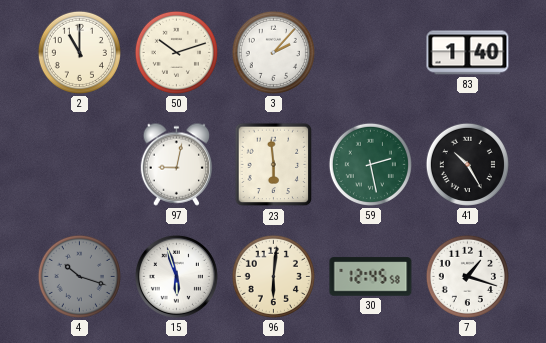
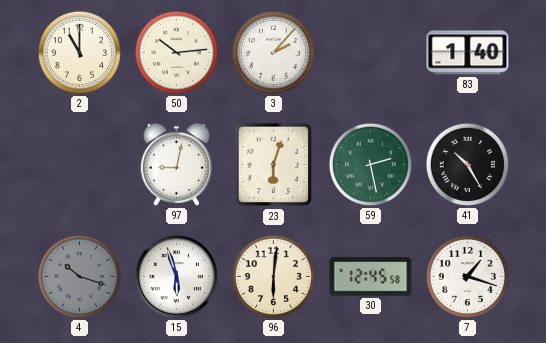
50: 10:12 -> 10:14
23: 5:59 -> 6:03
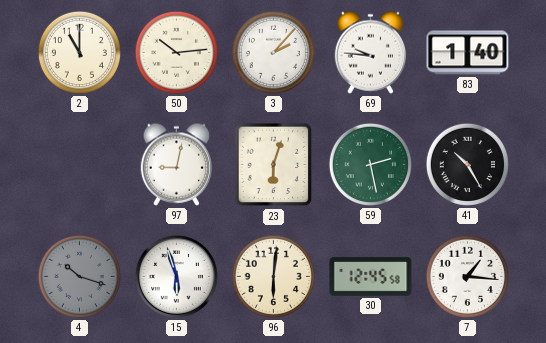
69: none -> 9:46
7: 1:18 -> 1:16
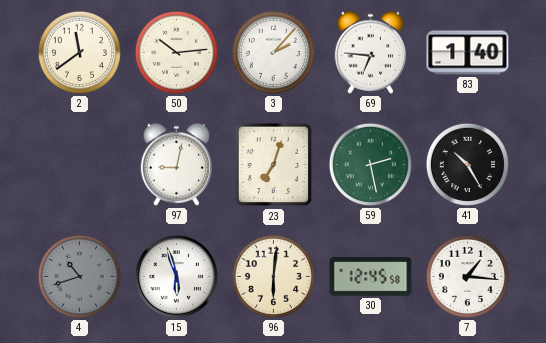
2: 11:00 -> 11:39
69: 9:46 -> 6:46
23: 6:03 -> 7:03
4: 10:18 -> 10:42
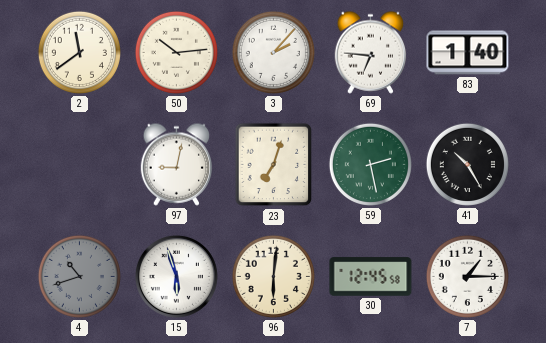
7: 1:16 -> 1:15
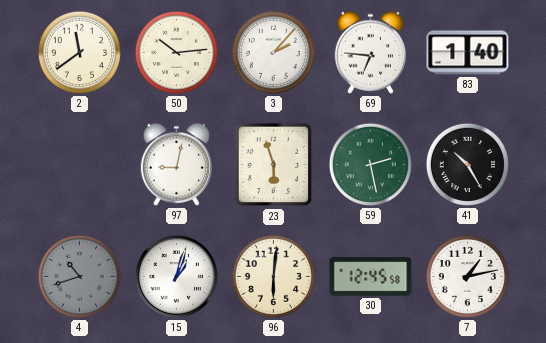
23: 7:03 -> 5:57
15: 5:57 -> 1:03
7: 1:15 -> 1:13
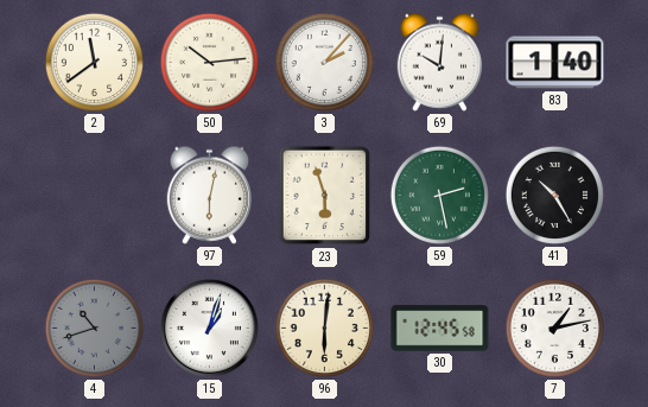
69: 6:46 -> 10:01
97: 9:02 -> 6:02
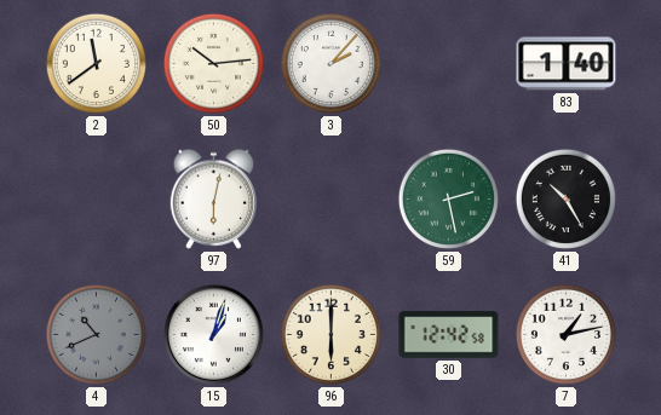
69: 10:01 -> none
23: 5:57 -> none
4: 10:42 -> 10:41
96: 6:01 -> 6:00
30: 12:45 -> 12:42
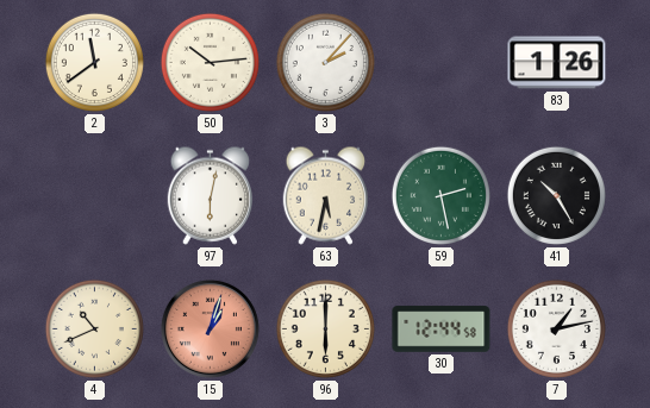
83: 1:40 -> 1:26
63: none -> 5:32
4 dial: grey -> cream
15 dial: white -> salmon
30: 12:42 -> 12:44
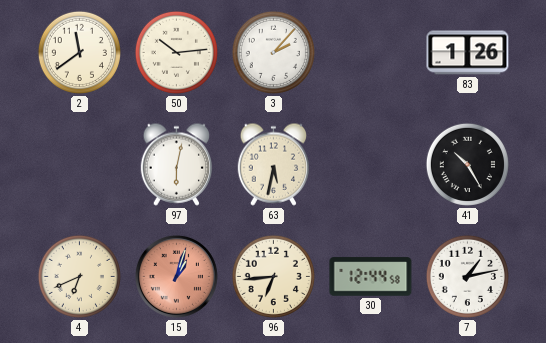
59: 2:28 -> none
4: 10:41 -> 6:41
96: 6:00 -> 6:44
